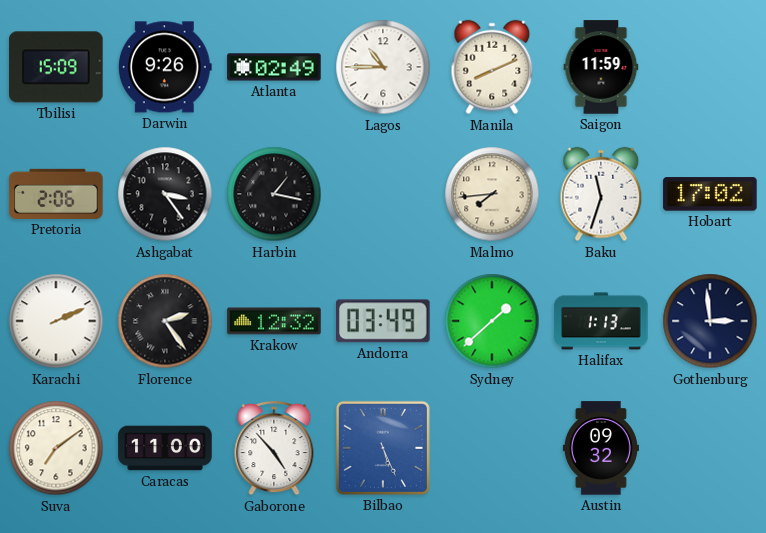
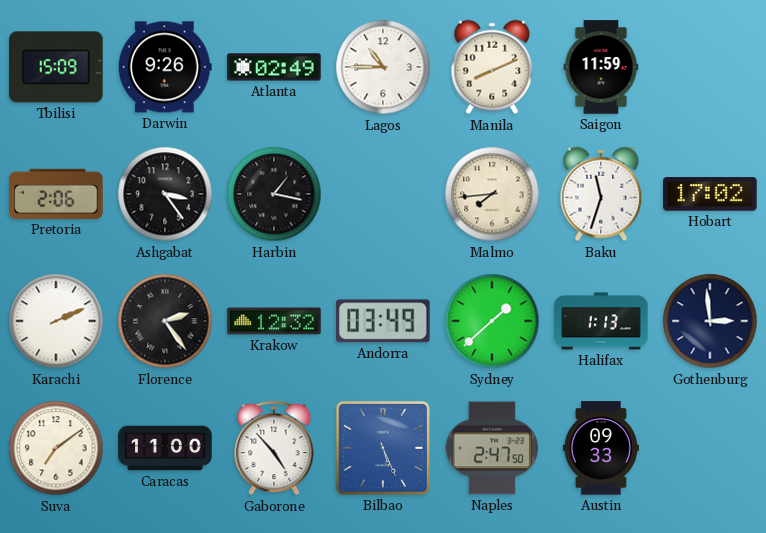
Naples: none -> 2:47
Austin: 09:32 -> 09:33
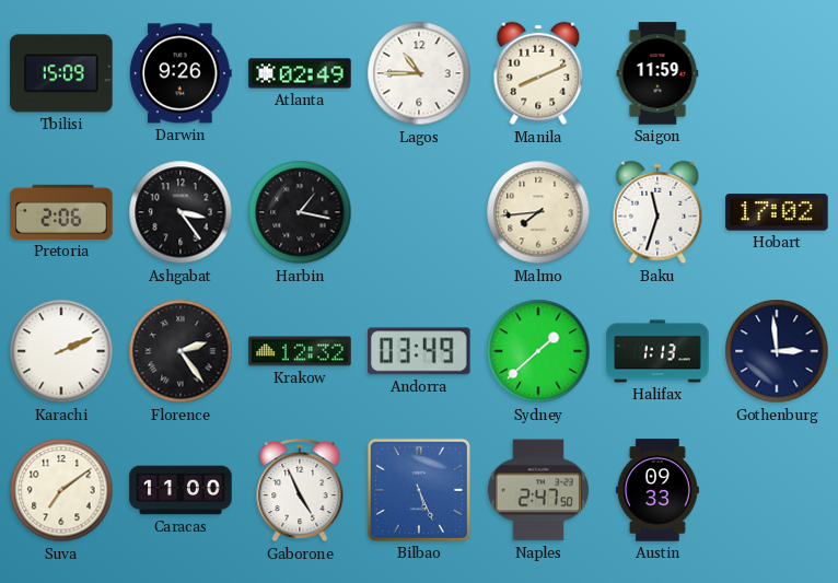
Gaborone: 4:53 -> 4:56
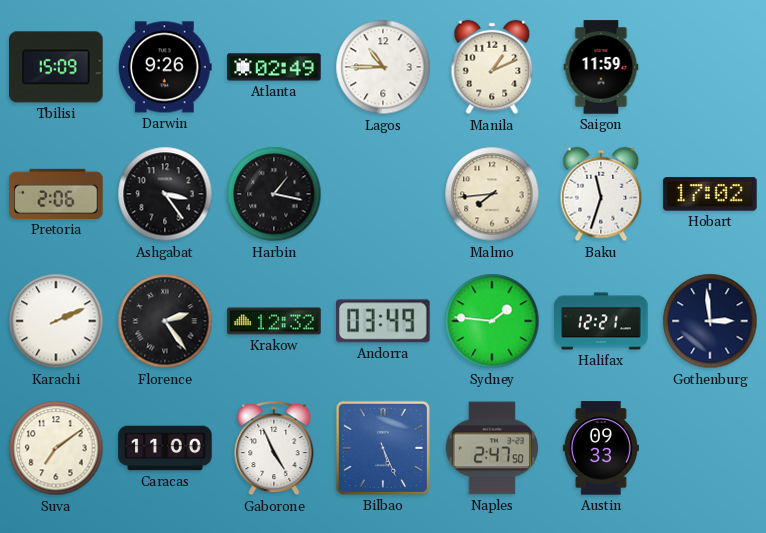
Manila: 8:11 -> 1:11
Sydney: 1:38 -> 1:46
Halifax: 1:13 -> 12:21
